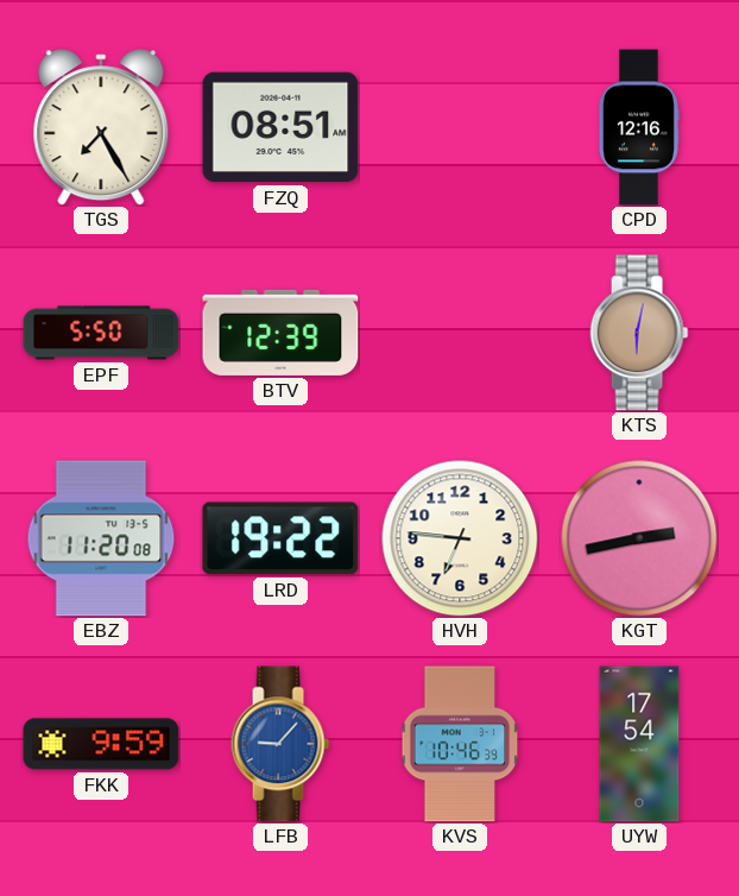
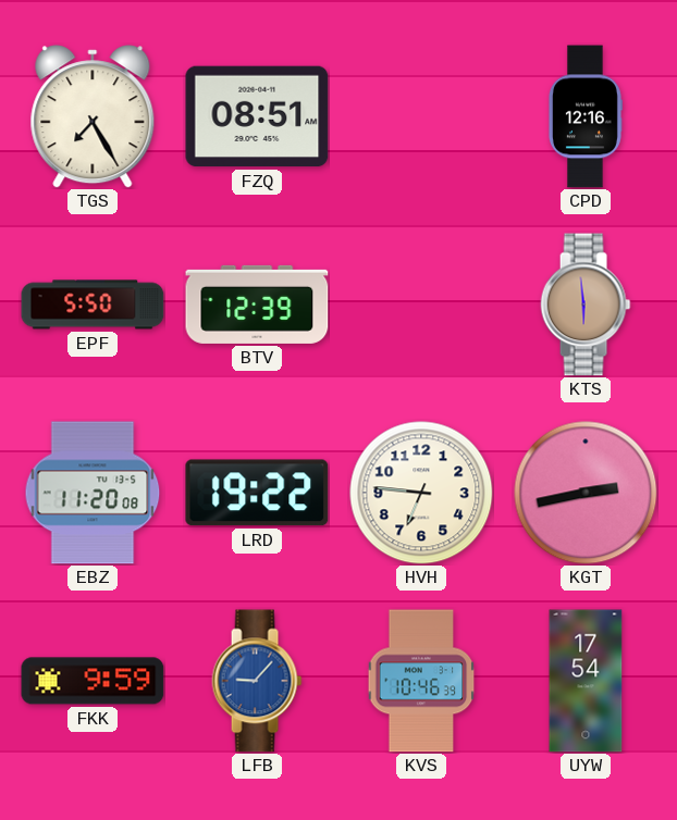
KTS: 6:02 -> 5:59
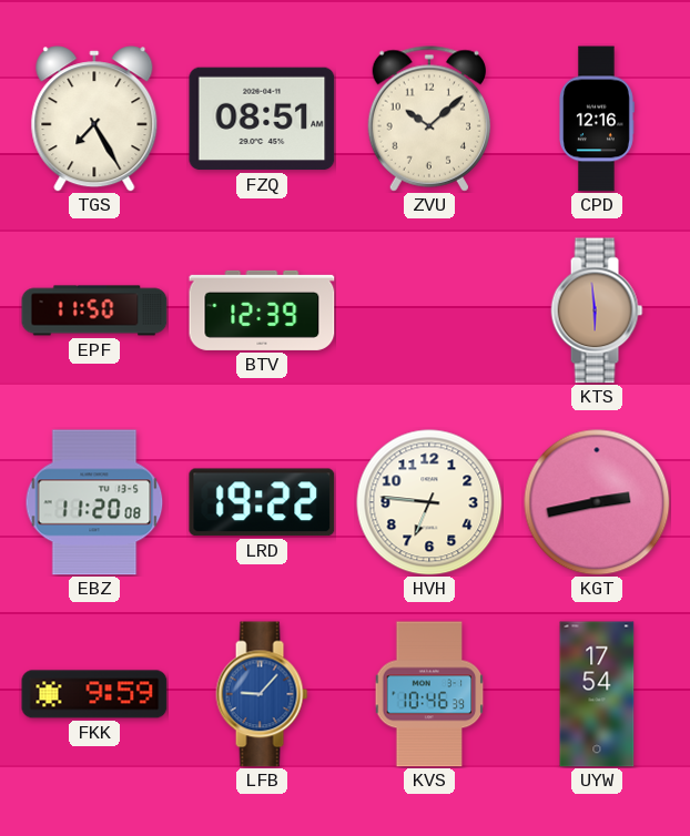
ZVU: none -> 10:08
EPF: 5:50 -> 11:50
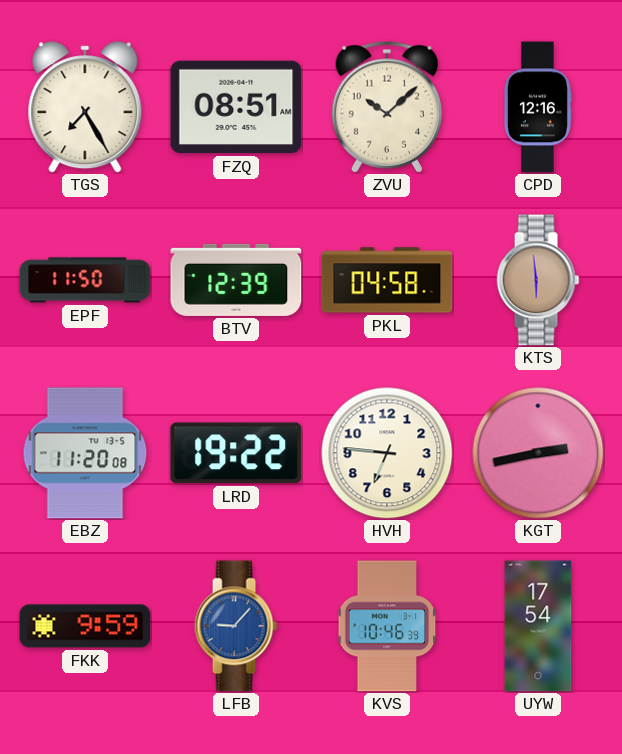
PKL: none -> 04:58
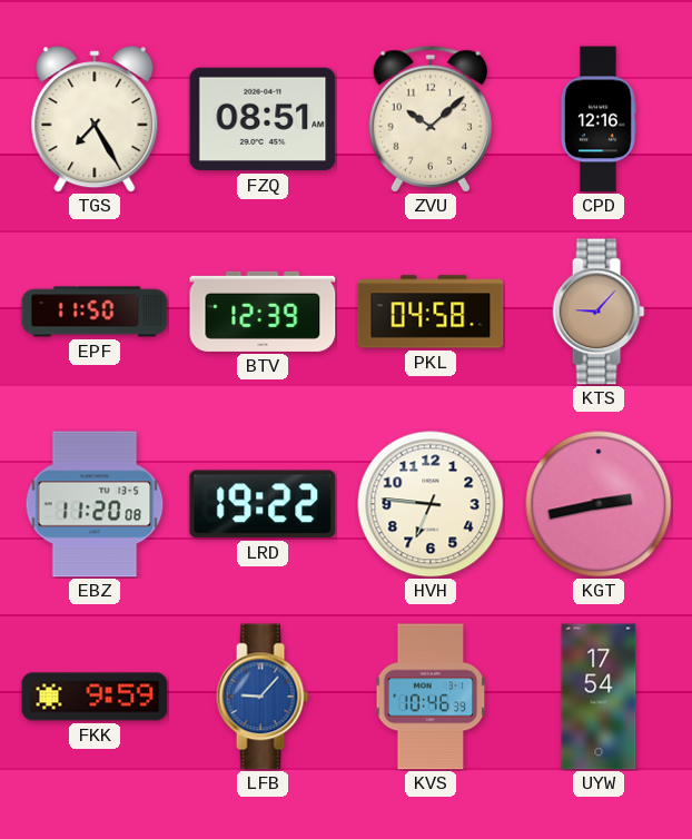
KTS: 5:59 -> 9:07
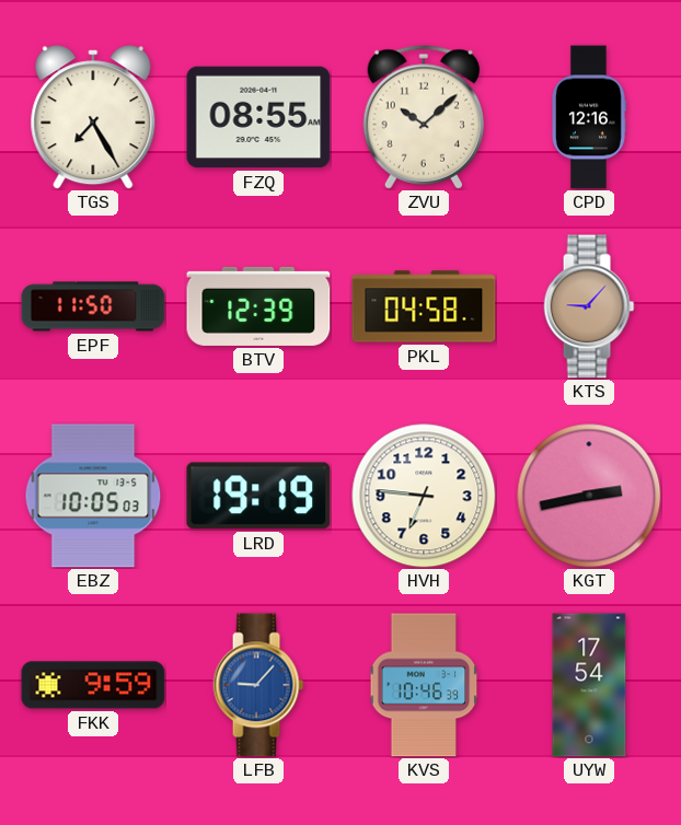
FZQ: 08:51 -> 08:55
EBZ: 11:20 -> 10:05
LRD: 19:22 -> 19:19
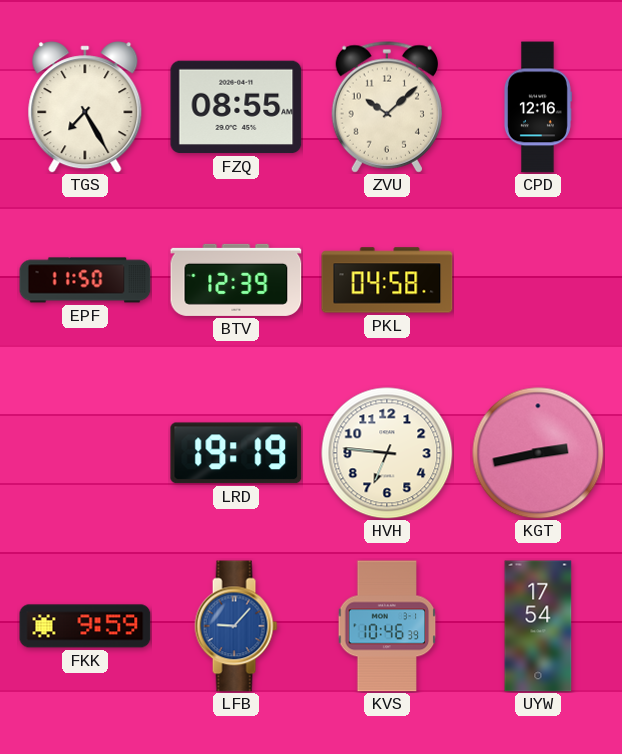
KTS: 9:07 -> none
EBZ: 10:05 -> none
